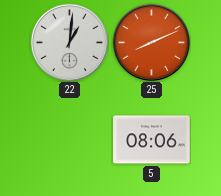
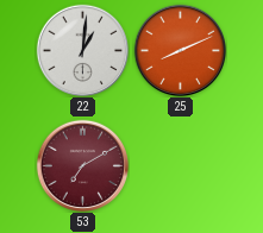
53: none -> 7:10
5: 08:06 -> none
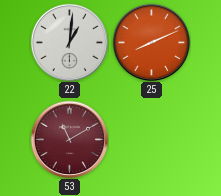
53: 7:10 -> 11:10
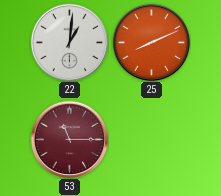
53: 11:10 -> 11:15
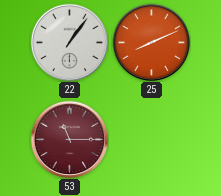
22: 1:01 -> 1:06
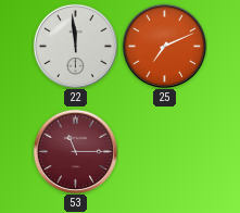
22: 1:06 -> 11:59
25: 8:11 -> 7:11
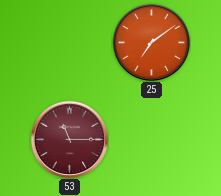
22: 11:59 -> none
25: 7:11 -> 7:09
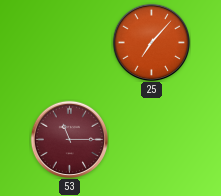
25: 7:09 -> 7:07
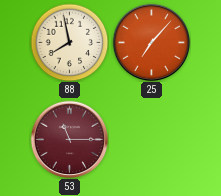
88: none -> 7:58
